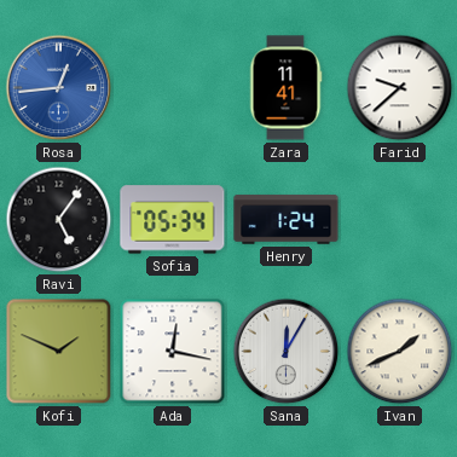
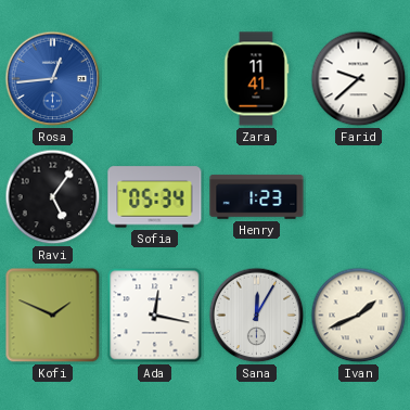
Henry: 1:24 -> 1:23
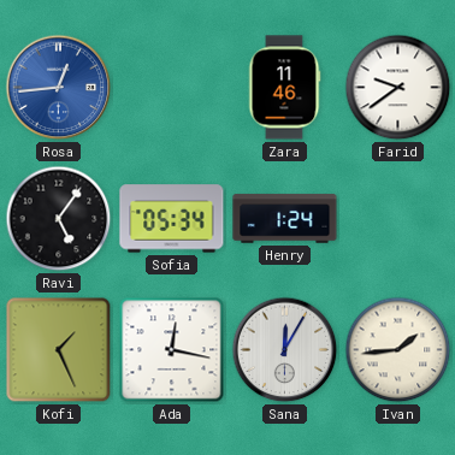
Zara: 11:41 -> 11:46
Farid: 9:38 -> 9:39
Henry: 1:23 -> 1:24
Kofi: 1:49 -> 1:26
Ivan: 1:41 -> 1:44
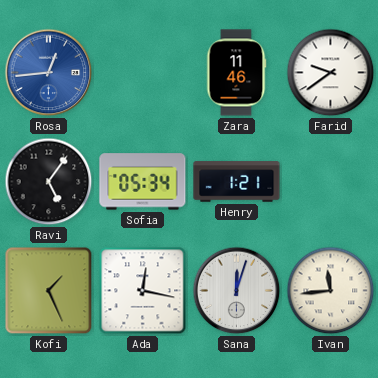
Henry: 1:24 -> 1:21
Sana: 12:05 -> 12:03
Ivan: 1:44 -> 11:44
